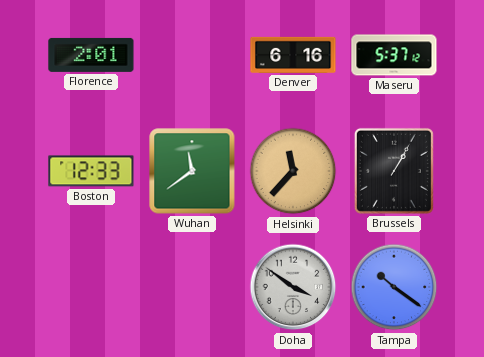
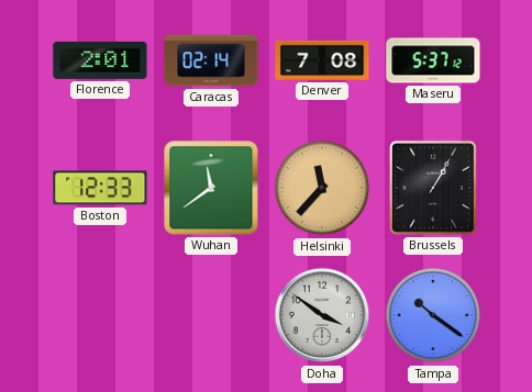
Caracas: none -> 02:14
Denver: 6:16 -> 7:08
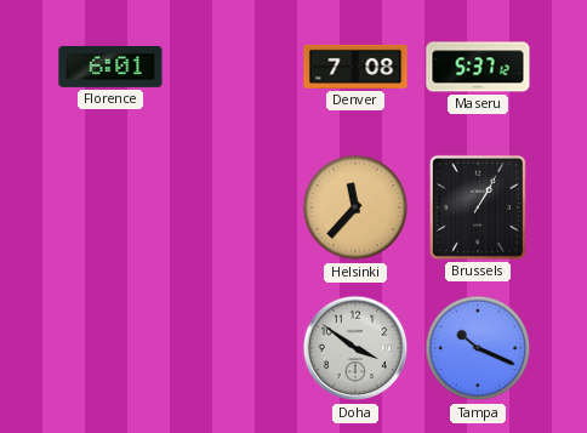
Florence: 2:01 -> 6:01
Caracas: 02:14 -> none
Boston: 12:33 -> none
Wuhan: 11:39 -> none
Tampa: 10:21 -> 10:19
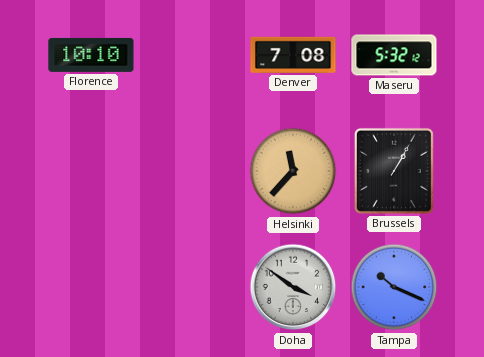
Florence: 6:01 -> 10:10
Maseru: 5:37 -> 5:32
